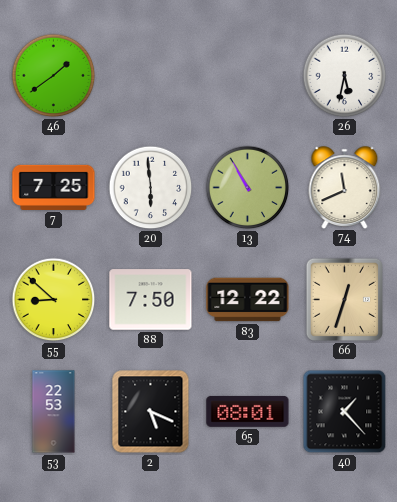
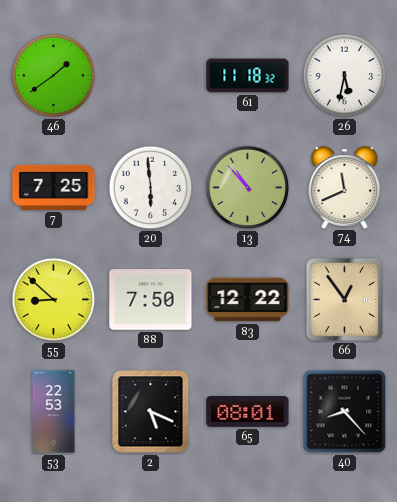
61: none -> 11:18
13: 10:55 -> 10:53
66: 12:33 -> 12:54
40: 1:23 -> 8:23
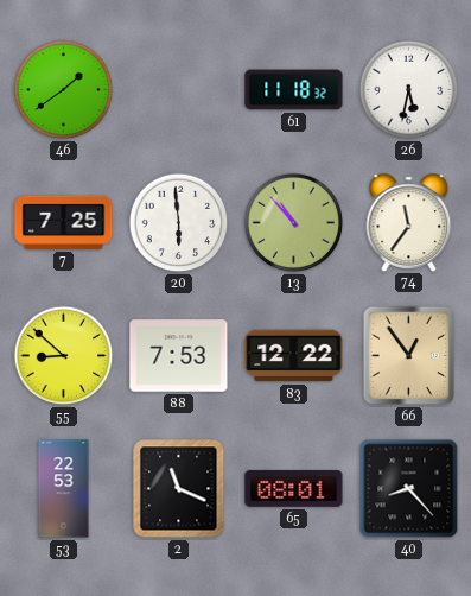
74: 11:41 -> 11:36
88: 7:50 -> 7:53
2: 5:19 -> 11:19
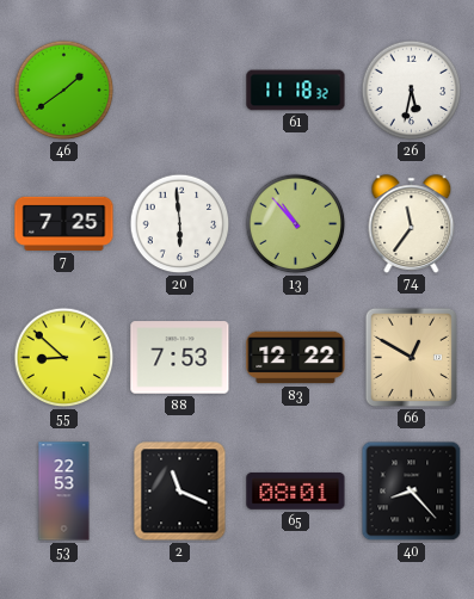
66: 12:54 -> 12:50
